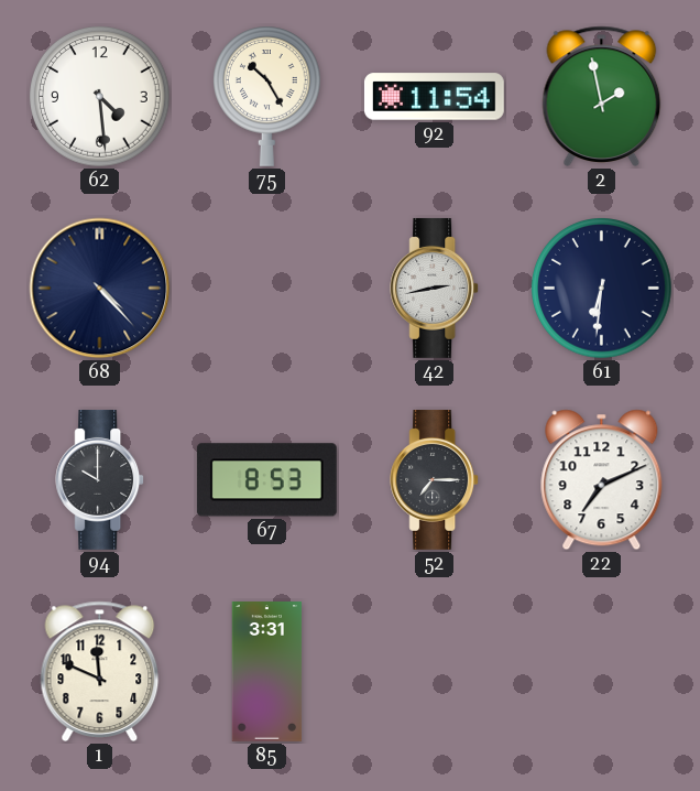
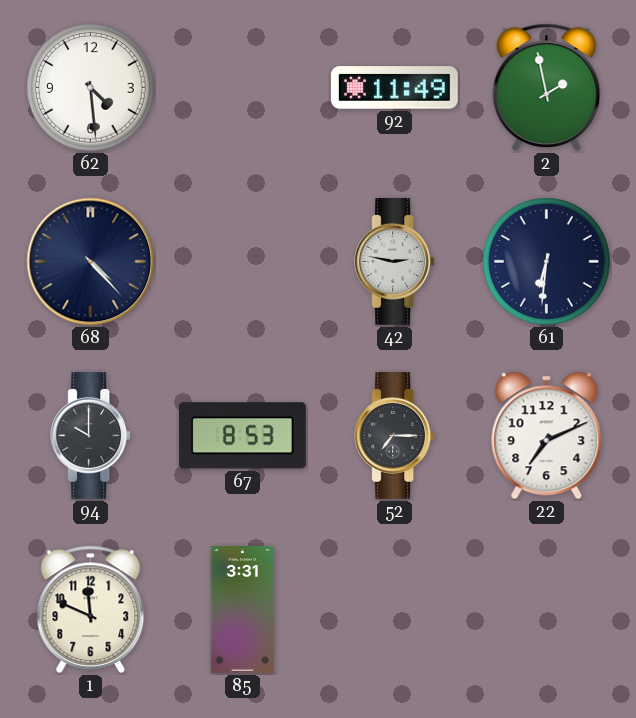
75: 10:25 -> none
92: 11:54 -> 11:49
42: 2:43 -> 2:47
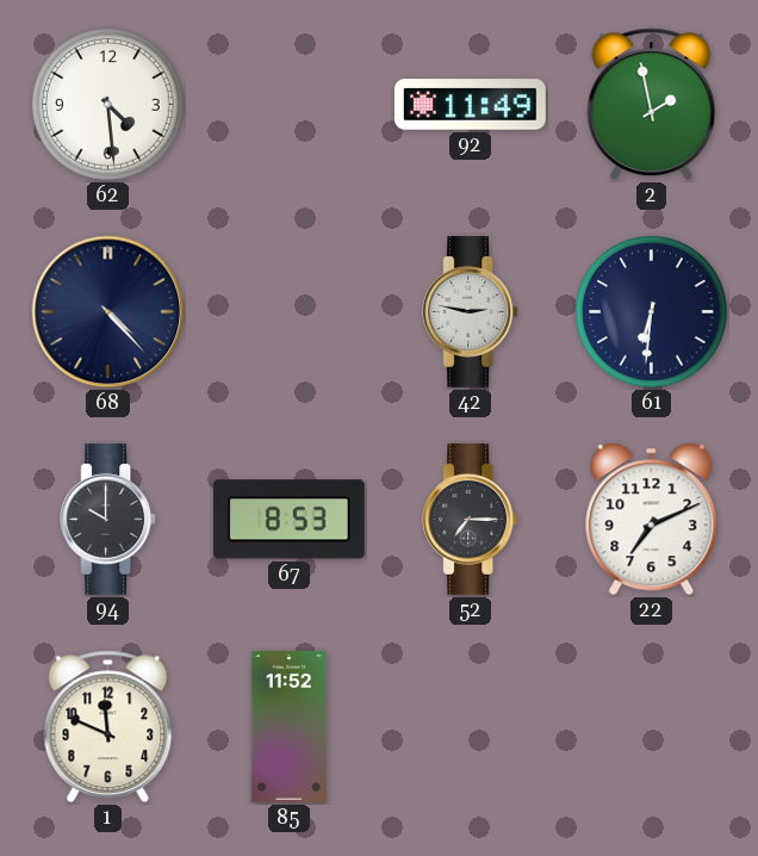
85: 3:31 -> 11:52
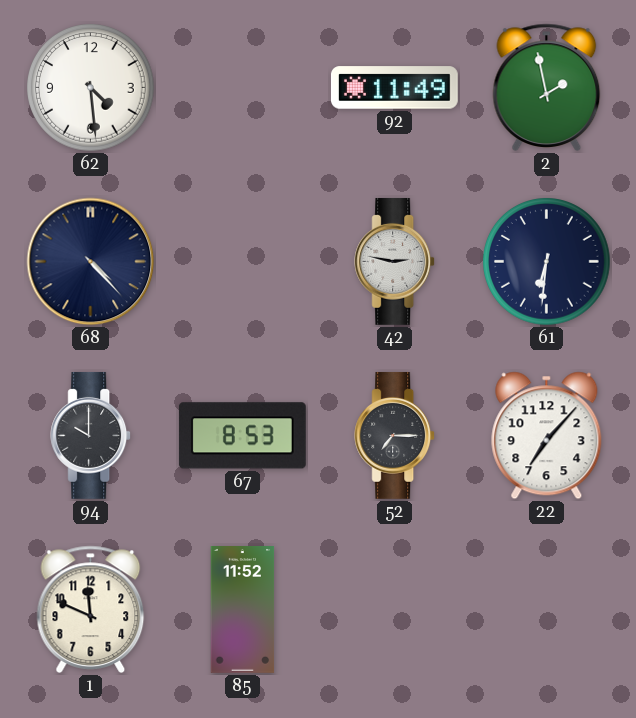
22: 7:11 -> 7:07
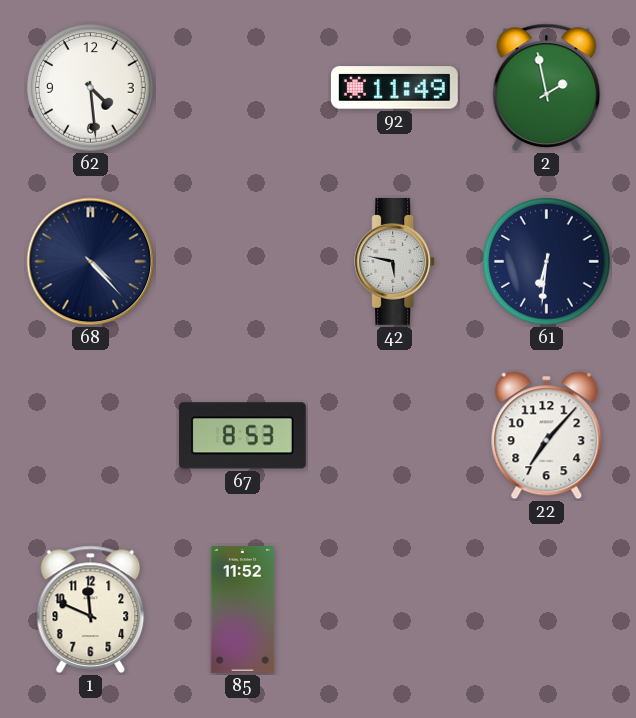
42: 2:47 -> 5:47
94: 10:00 -> none
52: 7:15 -> none
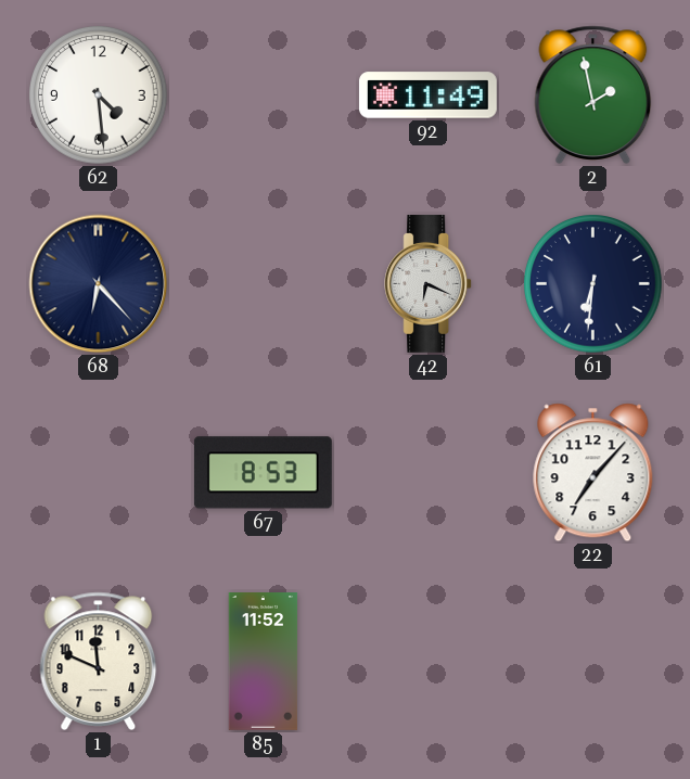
68: 4:23 -> 6:23
42: 5:47 -> 6:19
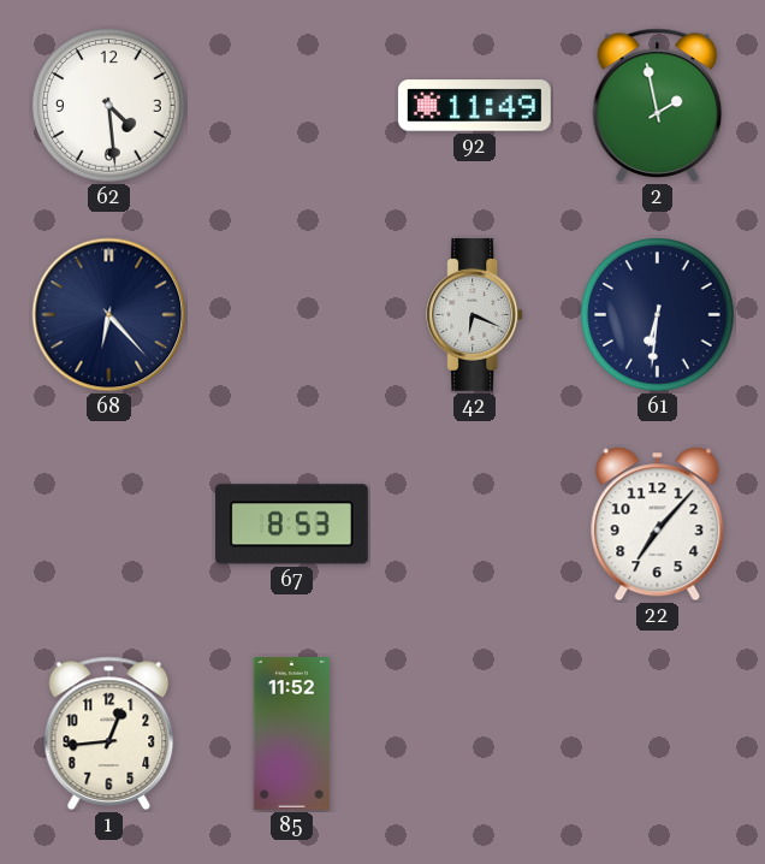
1: 11:49 -> 12:44
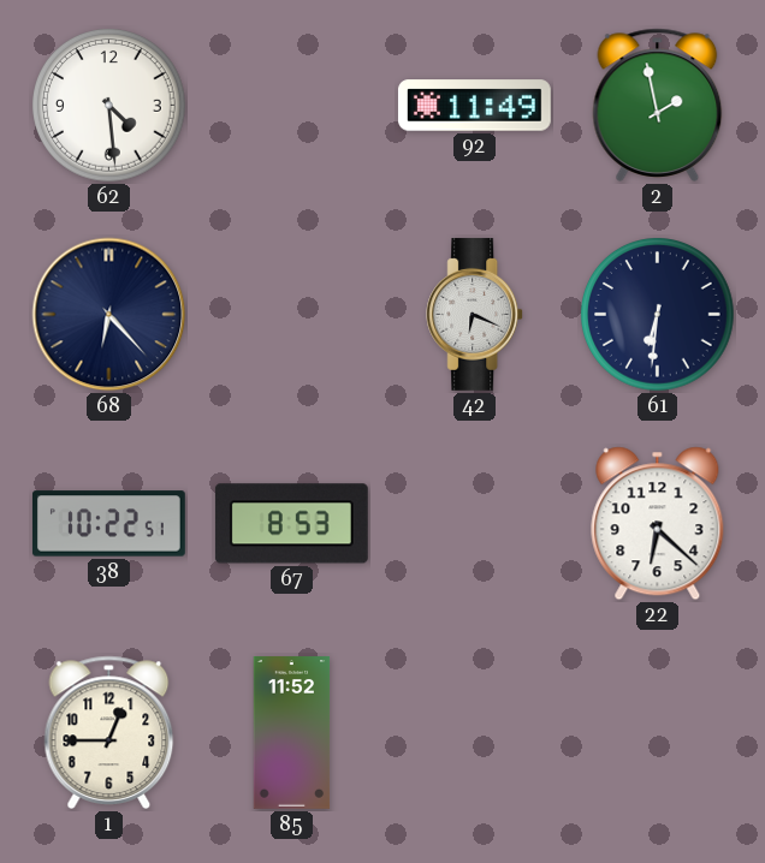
38: none -> 10:22
22: 7:07 -> 6:22
1: 12:44 -> 12:45
